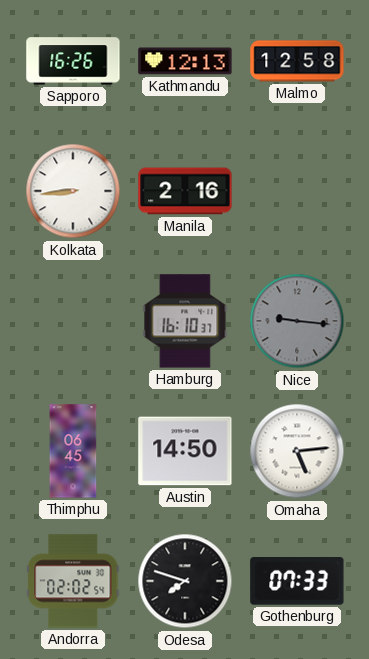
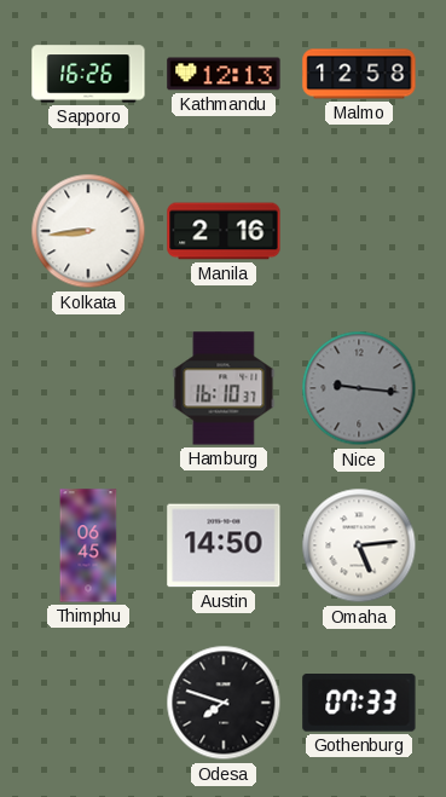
Andorra: 02:02 -> none
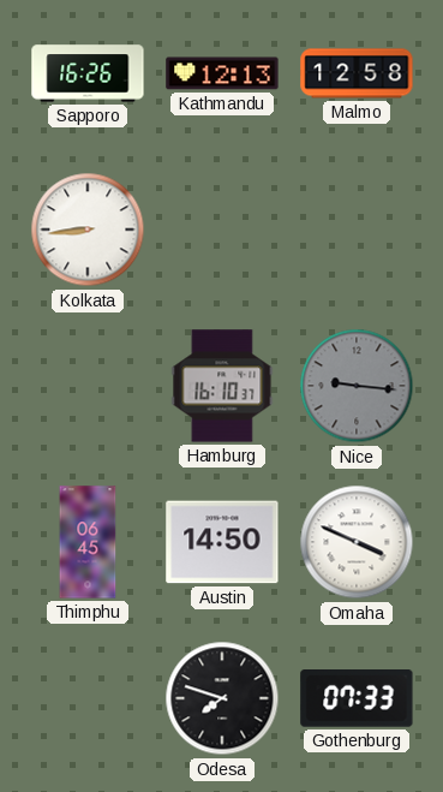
Manila: 2:16 -> none
Omaha: 5:14 -> 3:49
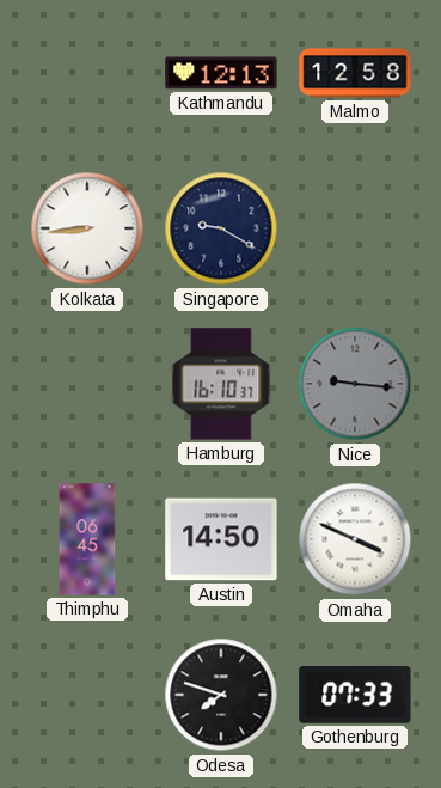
Sapporo: 16:26 -> none
Singapore: none -> 9:20
